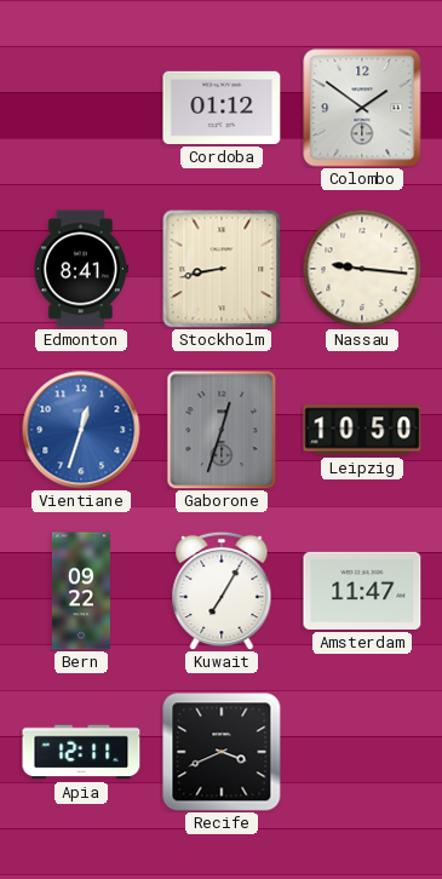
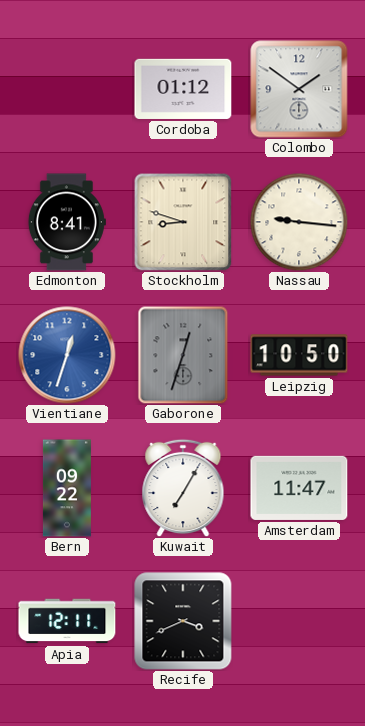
Stockholm: 8:43 -> 8:48
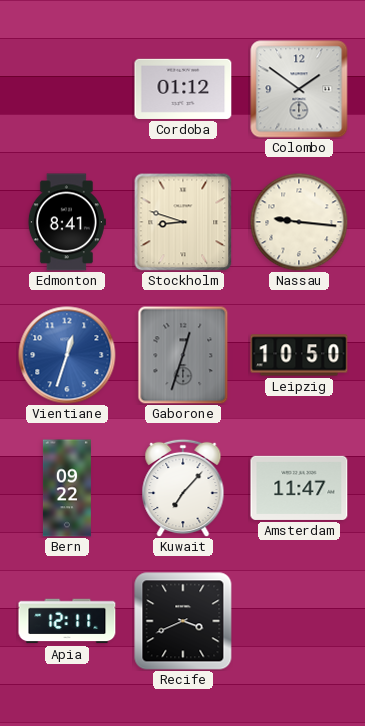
Kuwait: 7:05 -> 7:07
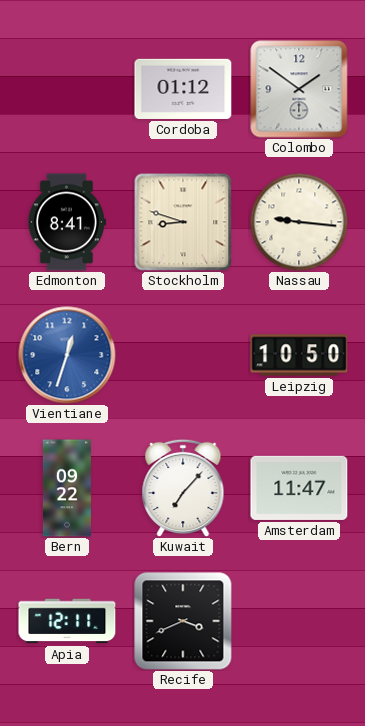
Gaborone: 12:33 -> none
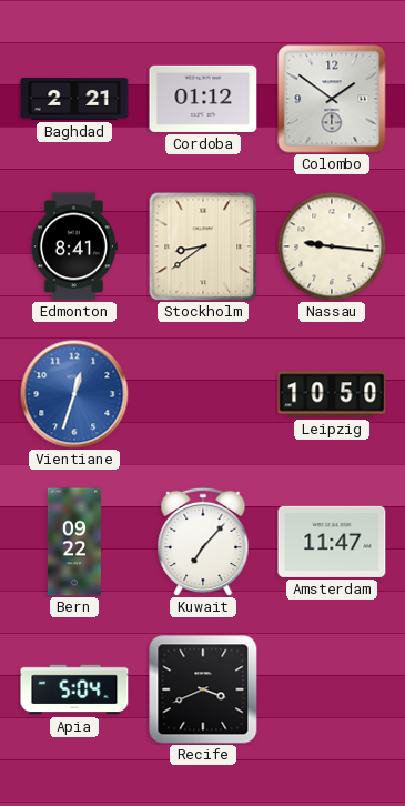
Baghdad: none -> 2:21
Stockholm: 8:48 -> 8:39
Apia: 12:11 -> 5:04
